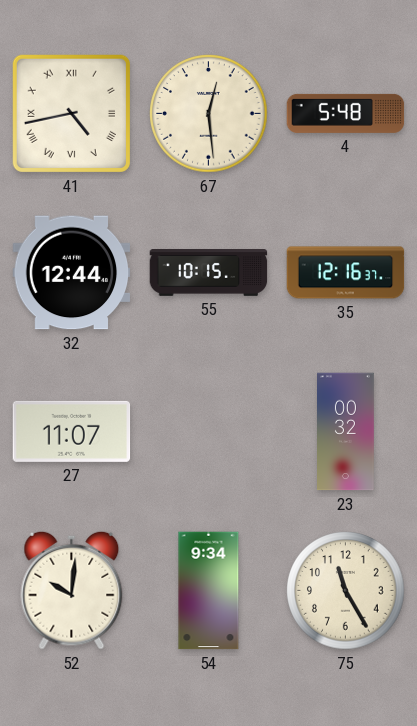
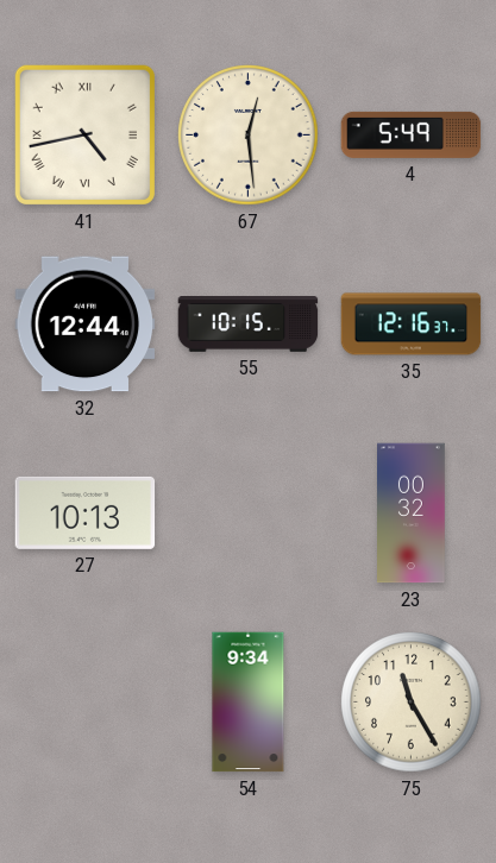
4: 5:48 -> 5:49
27: 11:07 -> 10:13
52: 10:01 -> none
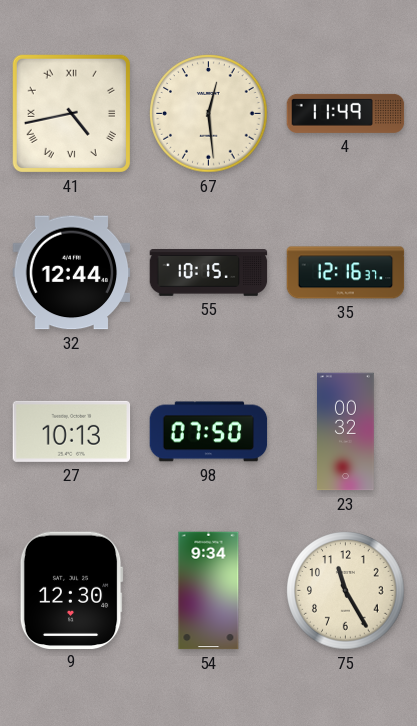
4: 5:49 -> 11:49
98: none -> 07:50
9: none -> 12:30
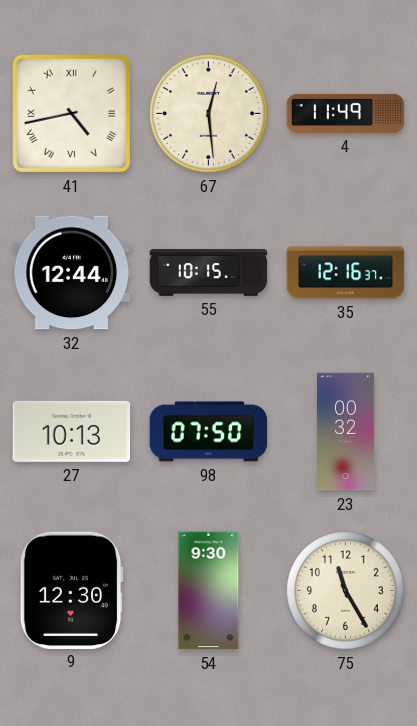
54: 9:34 -> 9:30
